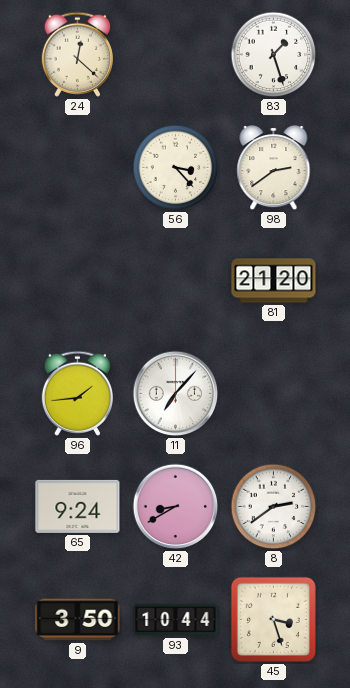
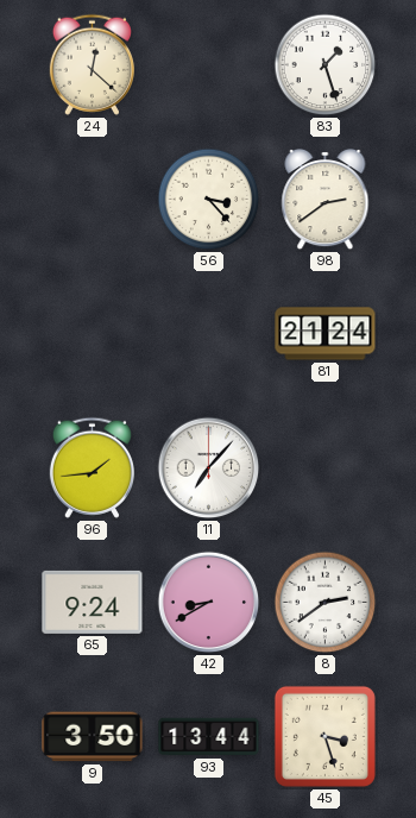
81: 21:20 -> 21:24
93: 10:44 -> 13:44
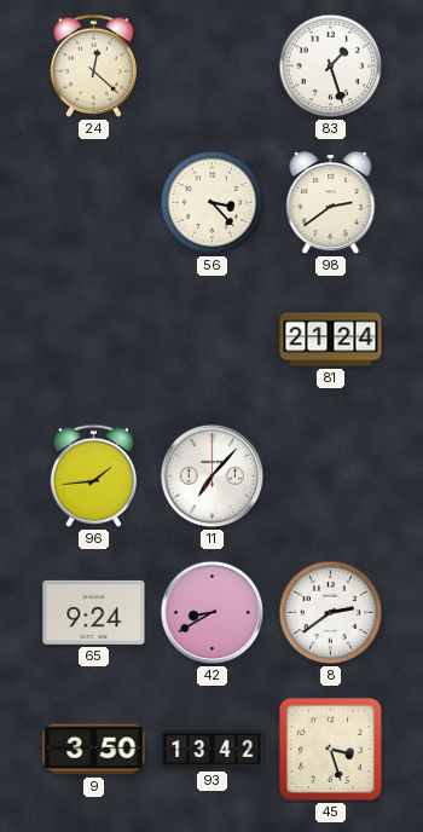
93: 13:44 -> 13:42
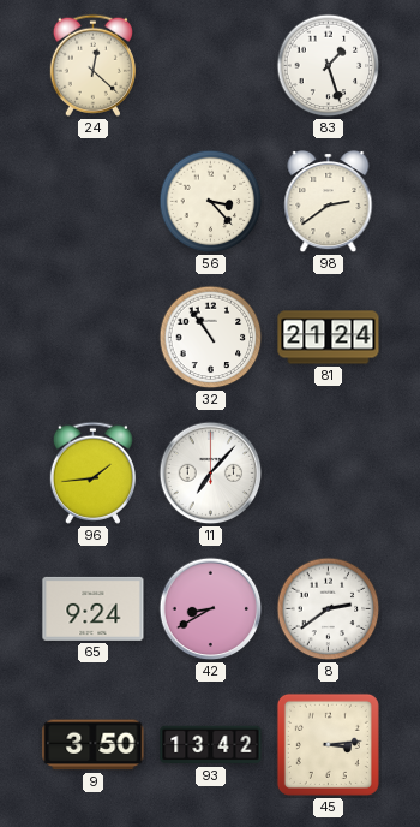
32: none -> 10:54
45: 3:27 -> 3:14
